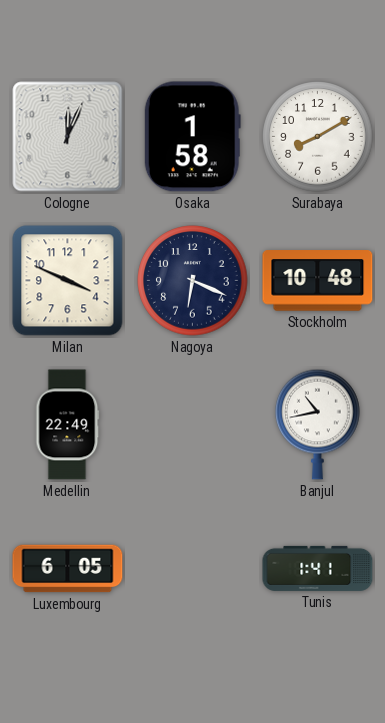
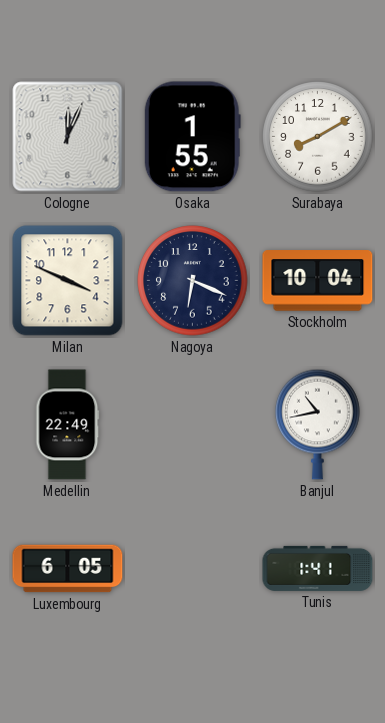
Osaka: 1:58 -> 1:55
Stockholm: 10:48 -> 10:04
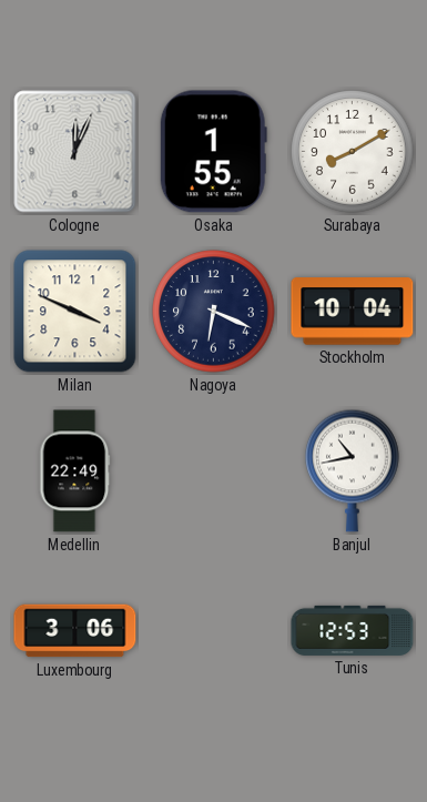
Luxembourg: 6:05 -> 3:06
Tunis: 1:41 -> 12:53
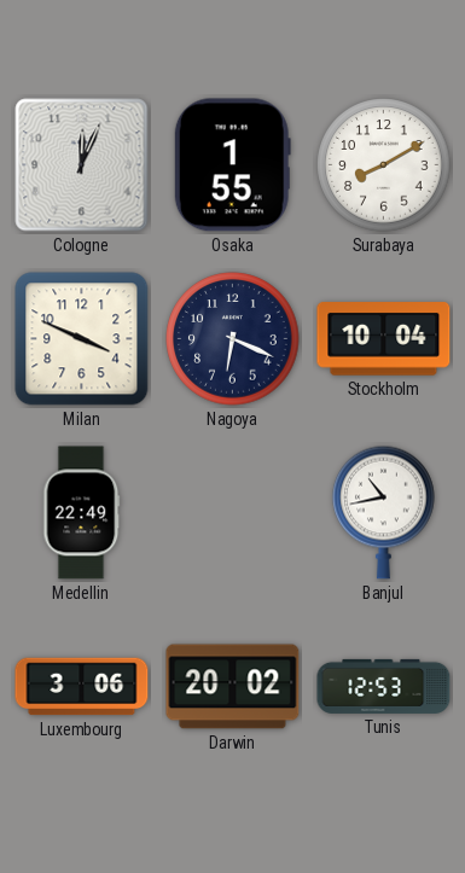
Darwin: none -> 20:02
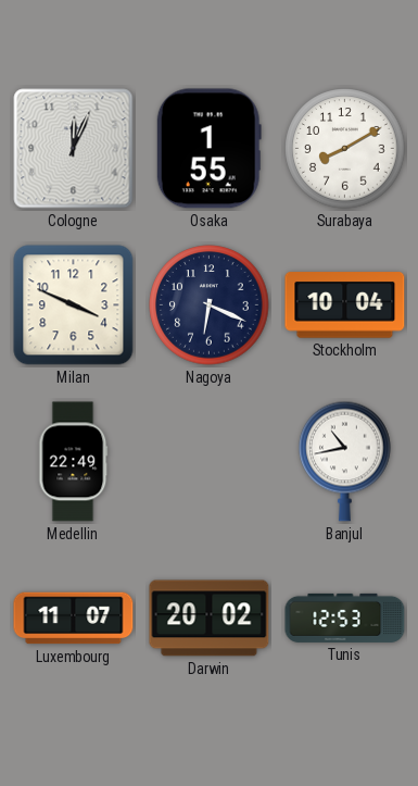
Luxembourg: 3:06 -> 11:07
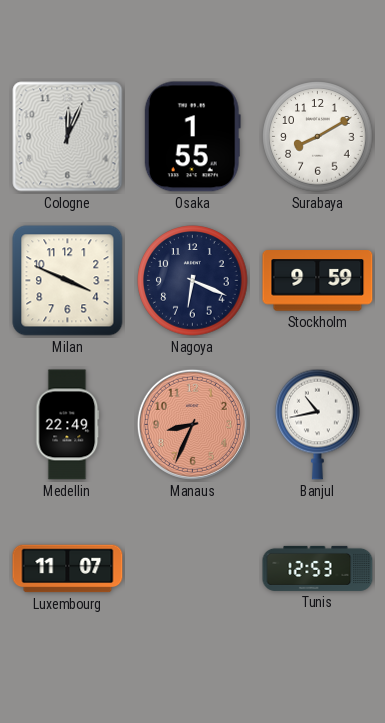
Stockholm: 10:04 -> 9:59
Manaus: none -> 8:34
Darwin: 20:02 -> none
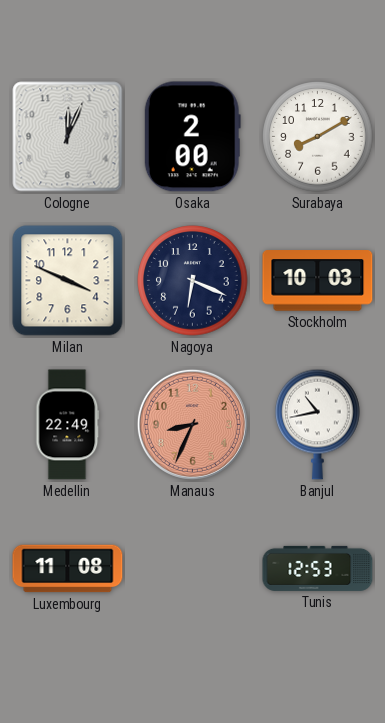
Osaka: 1:55 -> 2:00
Stockholm: 9:59 -> 10:03
Luxembourg: 11:07 -> 11:08
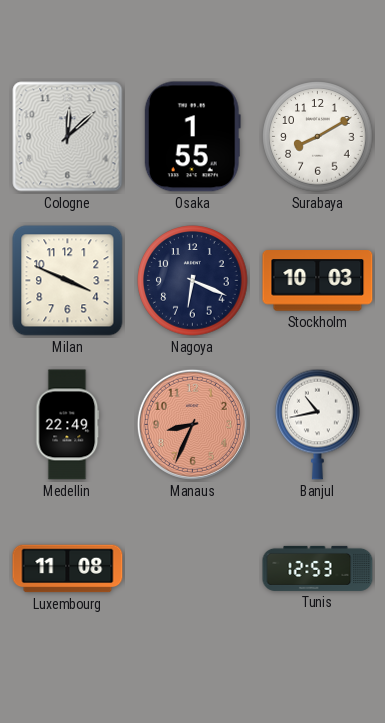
Cologne: 12:04 -> 12:08
Osaka: 2:00 -> 1:55
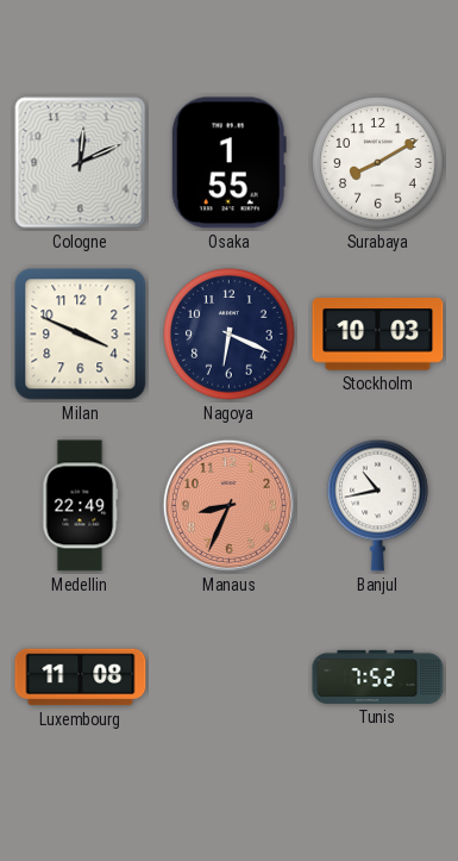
Cologne: 12:08 -> 12:11
Tunis: 12:53 -> 7:52
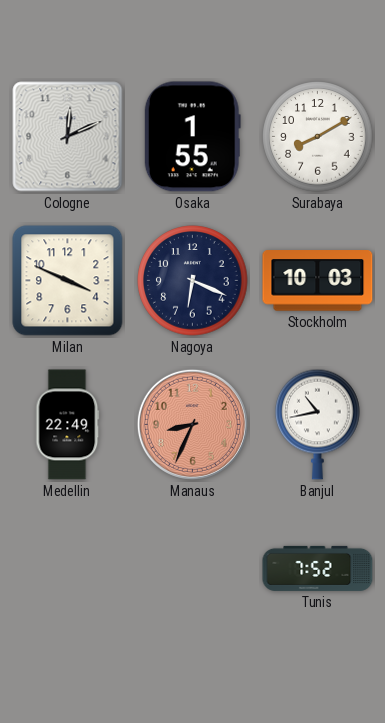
Luxembourg: 11:08 -> none
